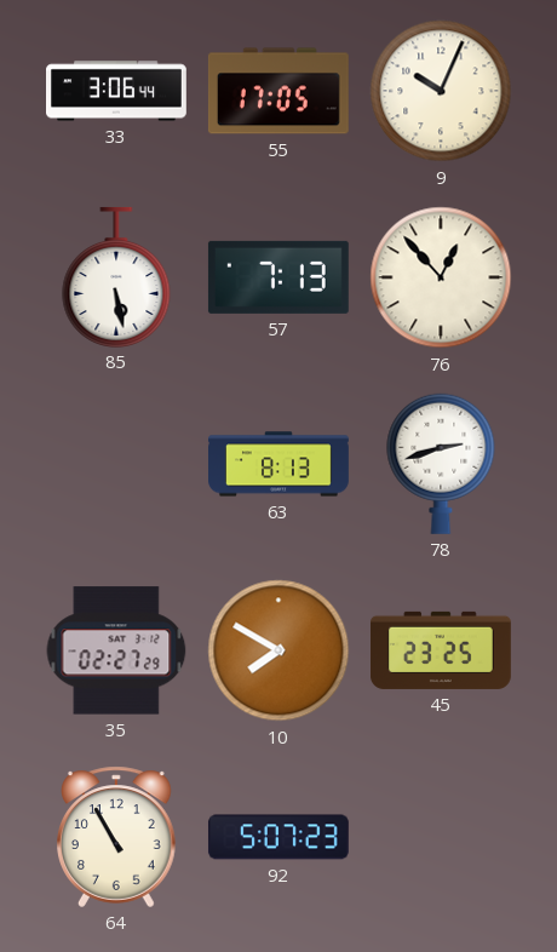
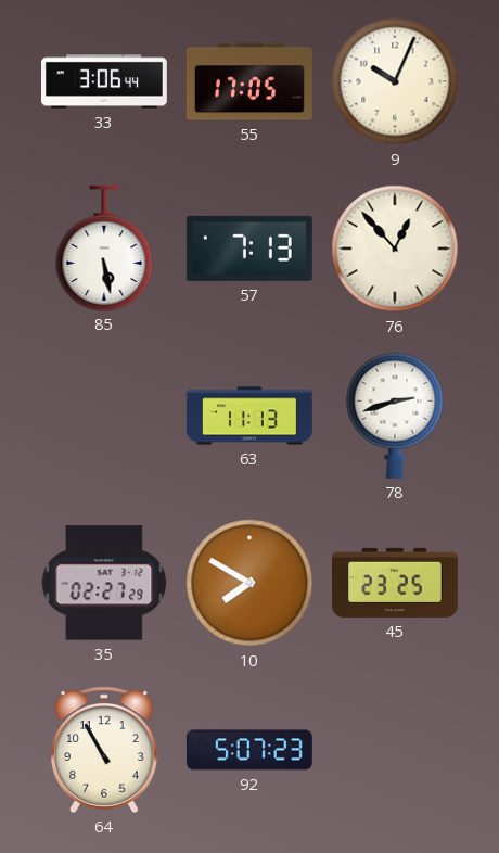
63: 8:13 -> 11:13
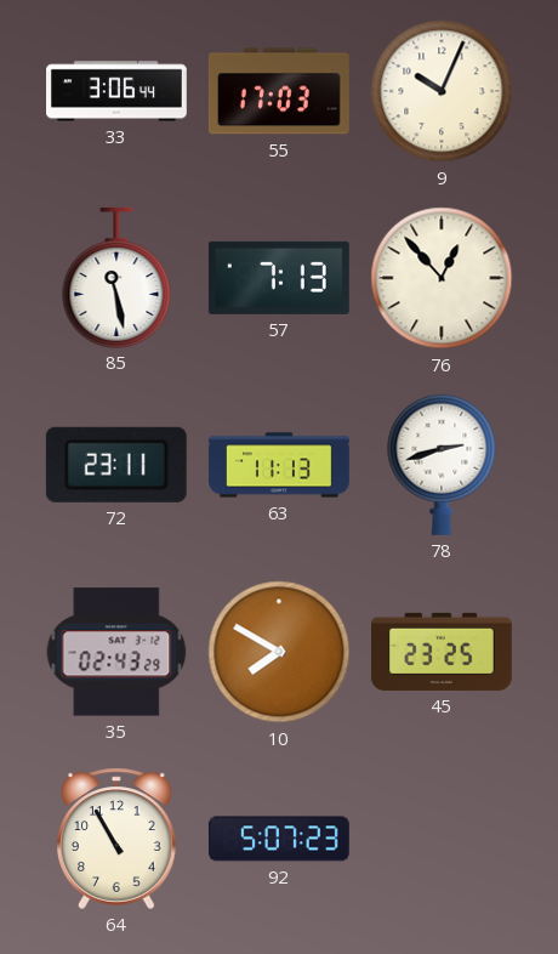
55: 17:05 -> 17:03
85: 5:28 -> 11:28
72: none -> 23:11
35: 02:27 -> 02:43
